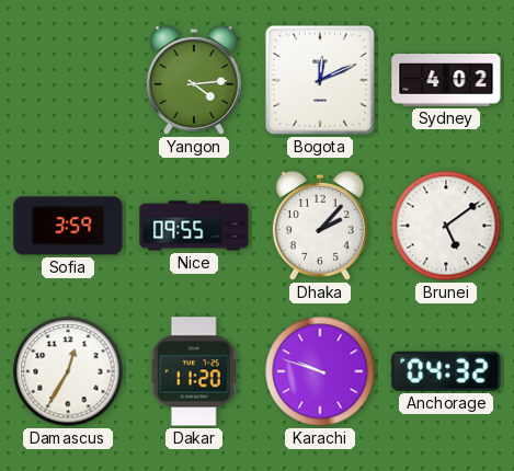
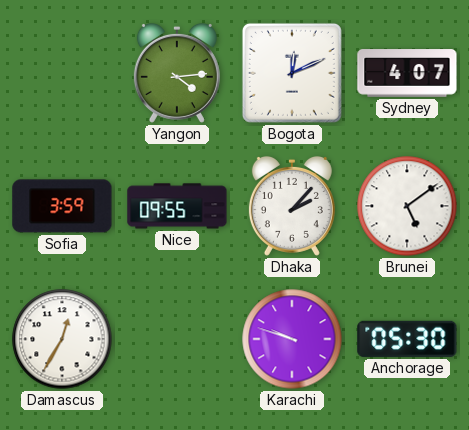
Sydney: 4:02 -> 4:07
Dakar: 11:20 -> none
Anchorage: 04:32 -> 05:30
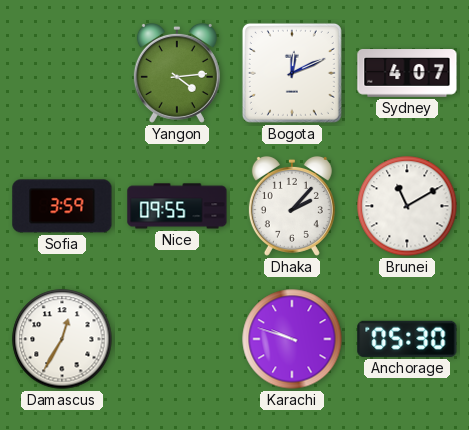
Brunei: 5:09 -> 11:10
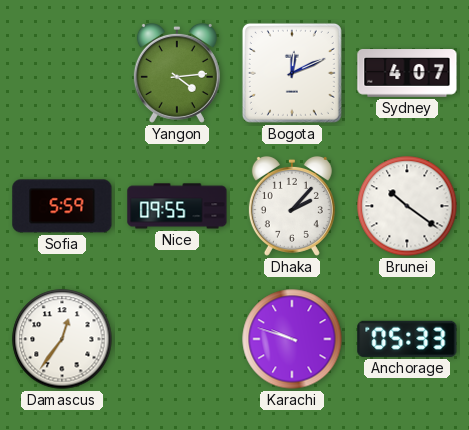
Sofia: 3:59 -> 5:59
Brunei: 11:10 -> 10:21
Damascus: 12:35 -> 12:36
Anchorage: 05:30 -> 05:33
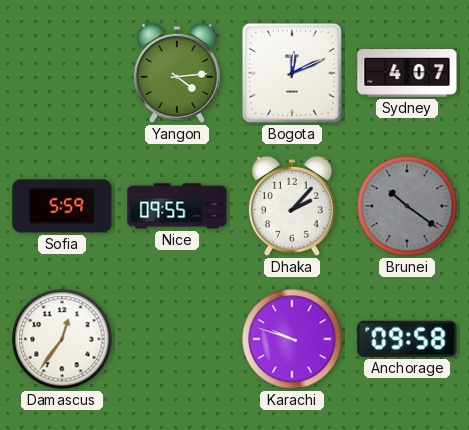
Brunei dial: white -> grey
Anchorage: 05:33 -> 09:58
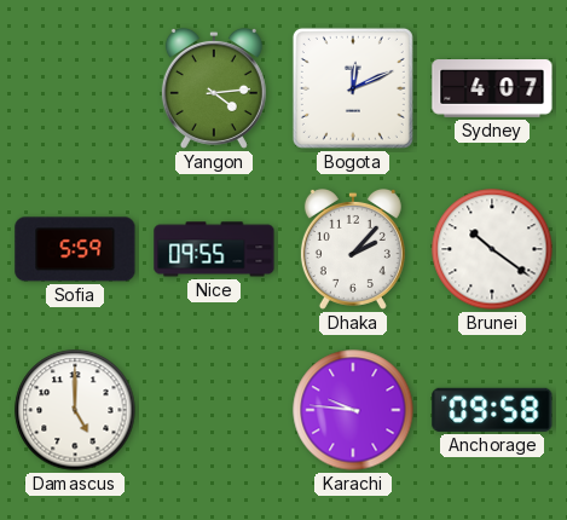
Brunei dial: grey -> white
Damascus: 12:36 -> 5:00
Karachi: 9:48 -> 9:46
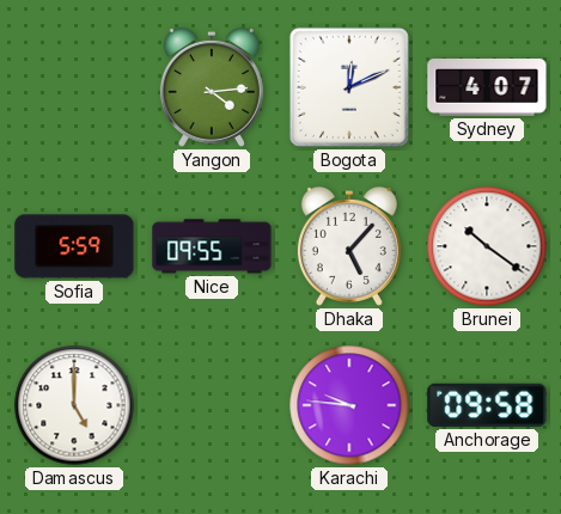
Dhaka: 2:07 -> 5:07
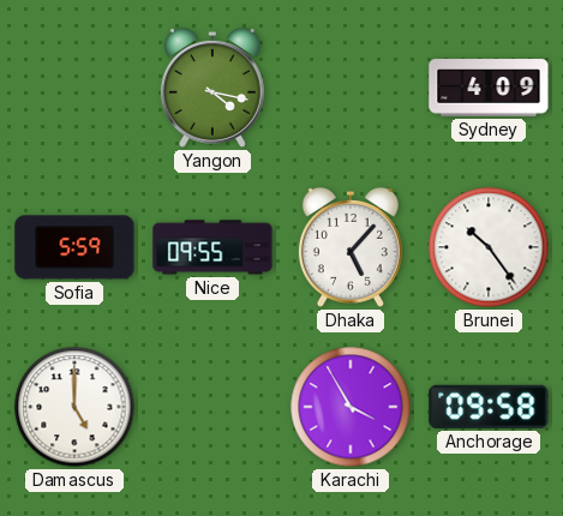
Yangon: 4:14 -> 4:17
Bogota: 12:11 -> none
Sydney: 4:07 -> 4:09
Brunei: 10:21 -> 10:24
Karachi: 9:46 -> 3:55
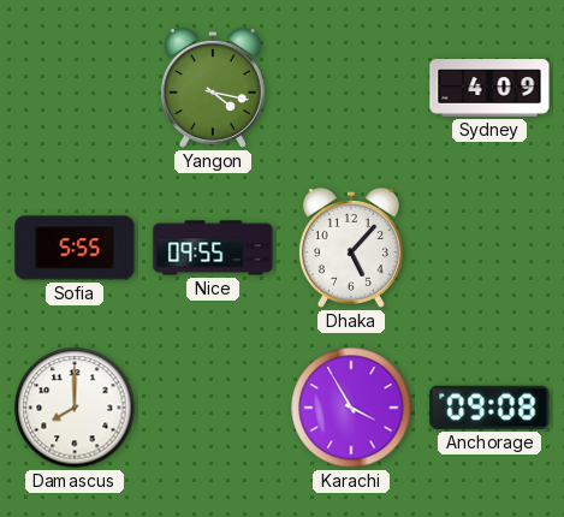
Sofia: 5:59 -> 5:55
Brunei: 10:24 -> none
Damascus: 5:00 -> 8:00
Anchorage: 09:58 -> 09:08
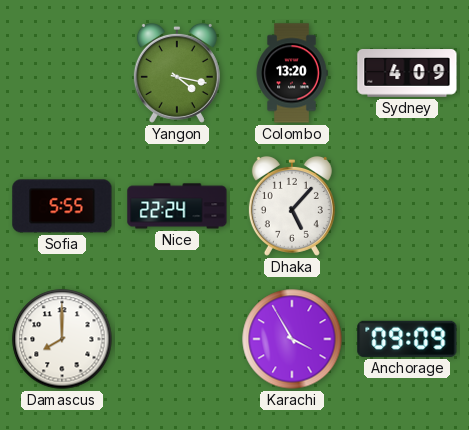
Colombo: none -> 13:20
Nice: 09:55 -> 22:24
Anchorage: 09:08 -> 09:09
